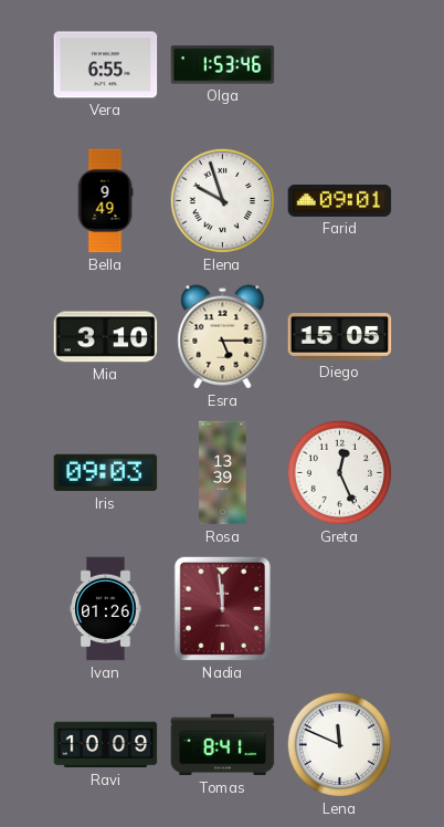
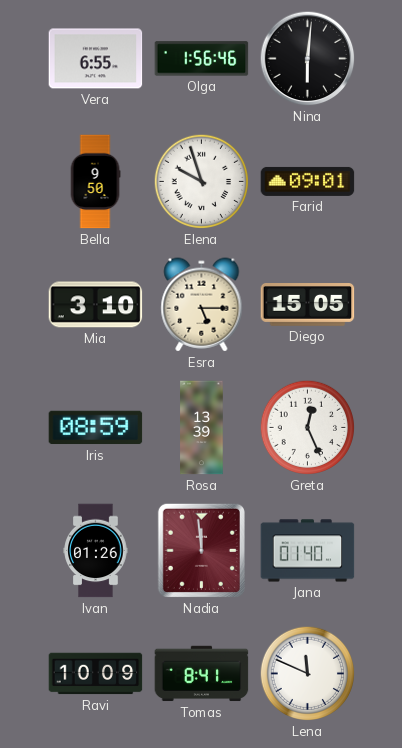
Olga: 1:53 -> 1:56
Nina: none -> 6:01
Bella: 9:49 -> 9:50
Iris: 09:03 -> 08:59
Jana: none -> 01:40
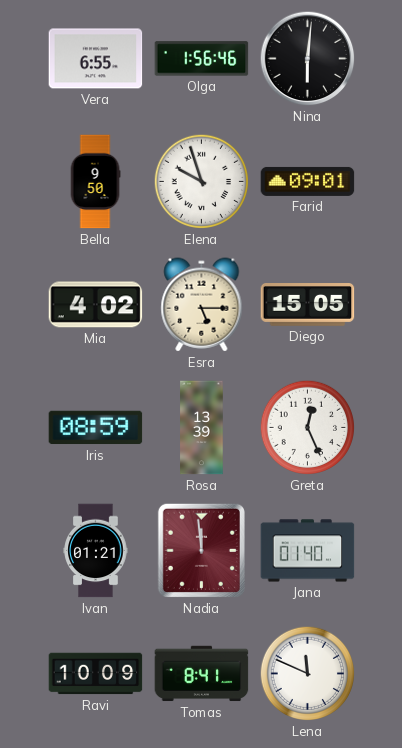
Mia: 3:10 -> 4:02
Ivan: 01:26 -> 01:21
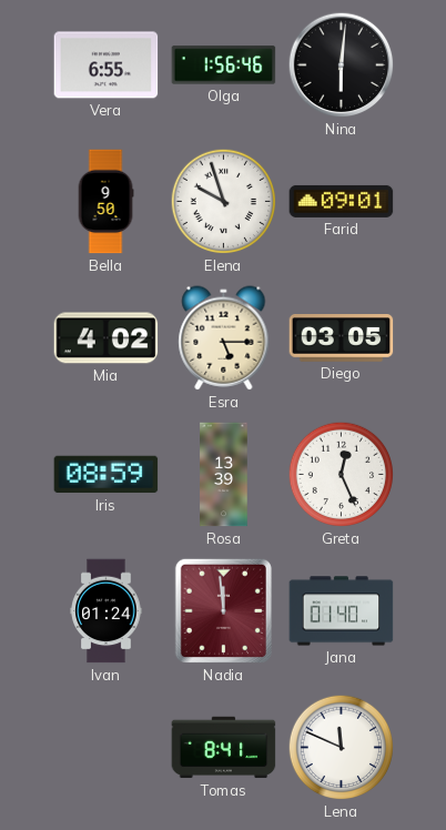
Diego: 15:05 -> 03:05
Ivan: 01:21 -> 01:24
Ravi: 10:09 -> none
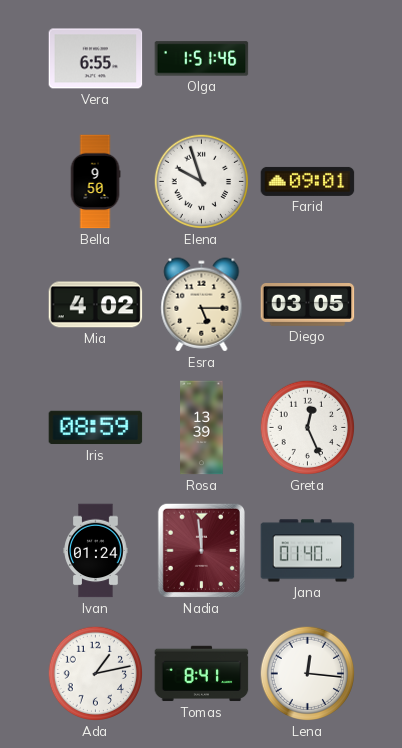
Olga: 1:56 -> 1:51
Nina: 6:01 -> none
Ada: none -> 1:13
Lena: 11:49 -> 12:16
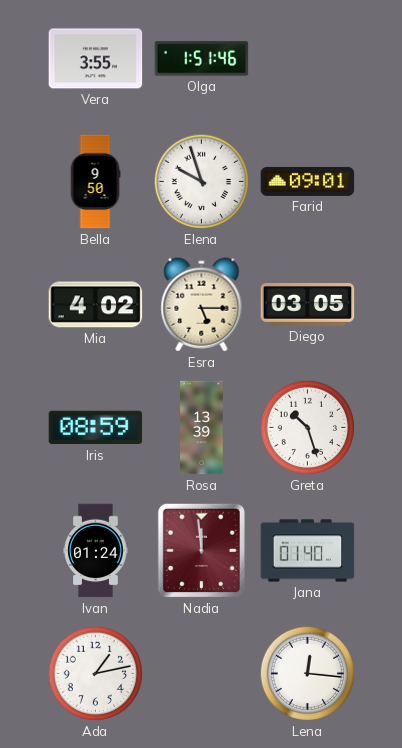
Vera: 6:55 -> 3:55
Greta: 12:26 -> 10:27
Tomas: 8:41 -> none
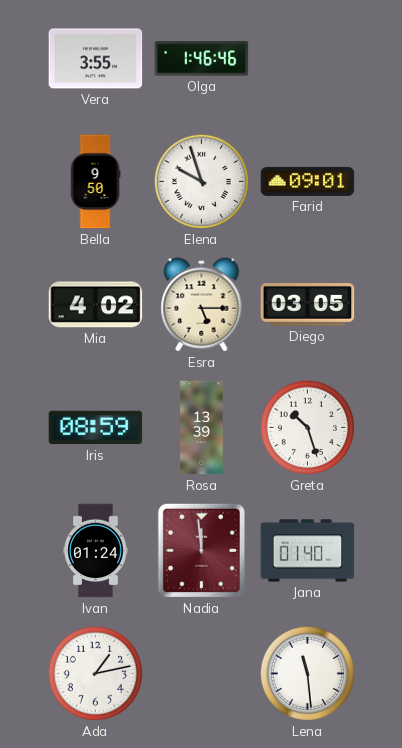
Olga: 1:51 -> 1:46
Lena: 12:16 -> 11:29
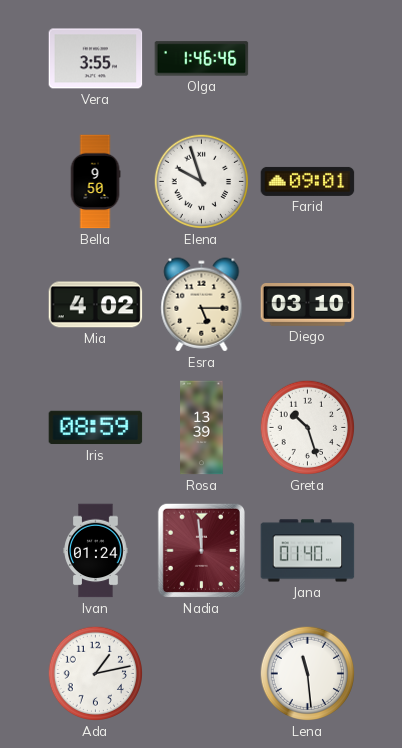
Diego: 03:05 -> 03:10
